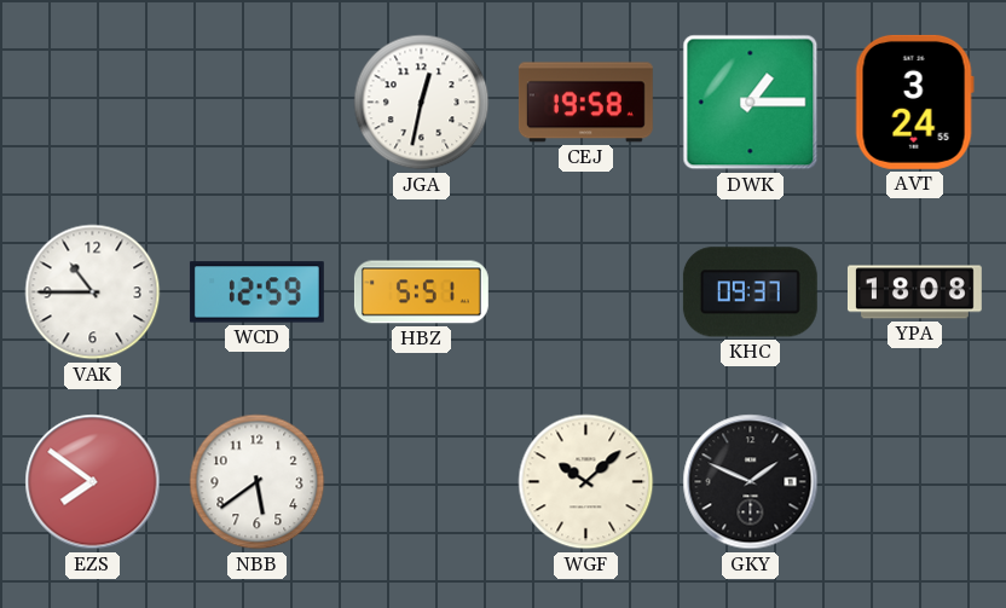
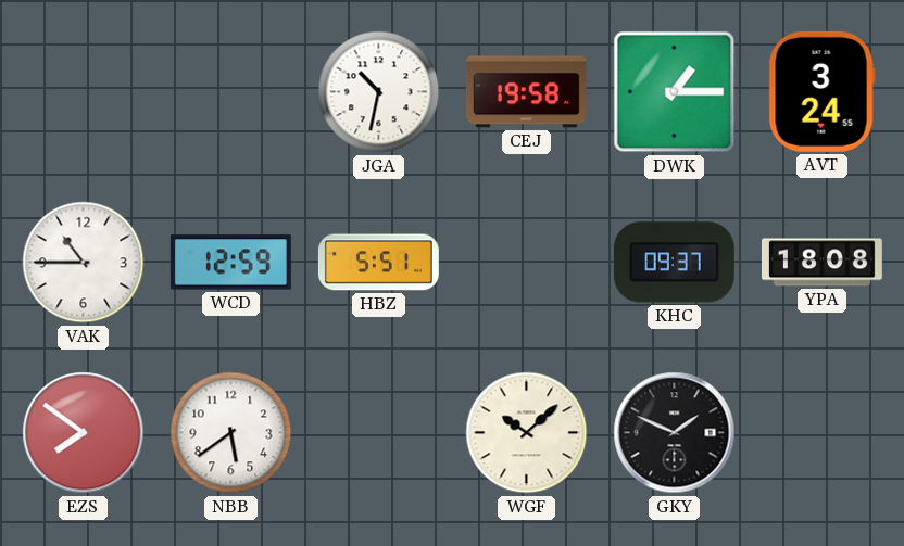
JGA: 12:32 -> 10:32
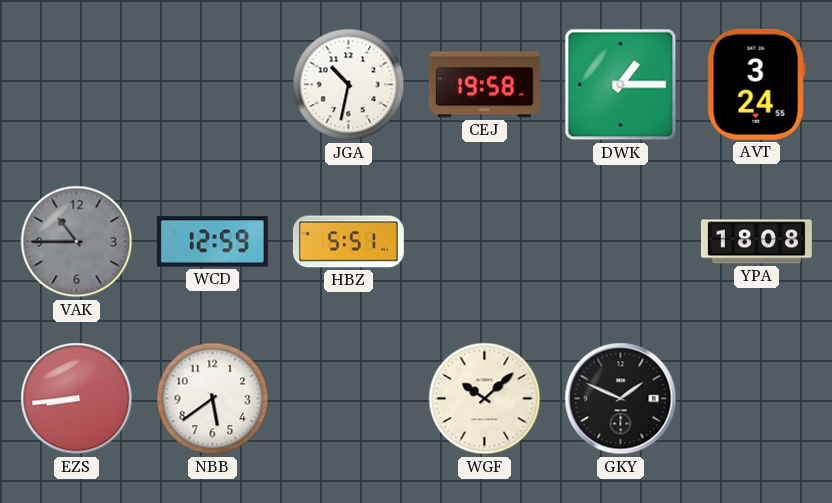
VAK dial: white -> grey
KHC: 09:37 -> none
EZS: 7:51 -> 8:44
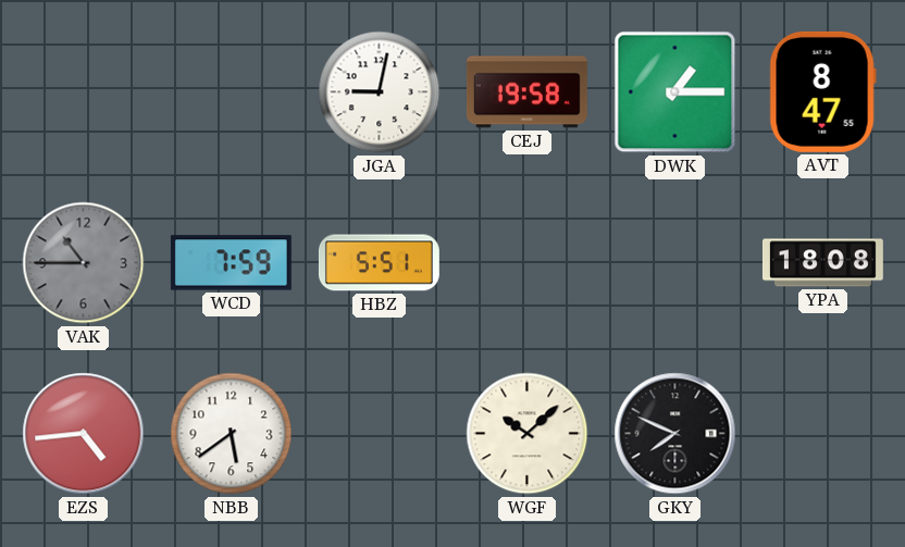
JGA: 10:32 -> 9:02
AVT: 3:24 -> 8:47
WCD: 12:59 -> 7:59
EZS: 8:44 -> 4:44
GKY: 1:49 -> 7:49
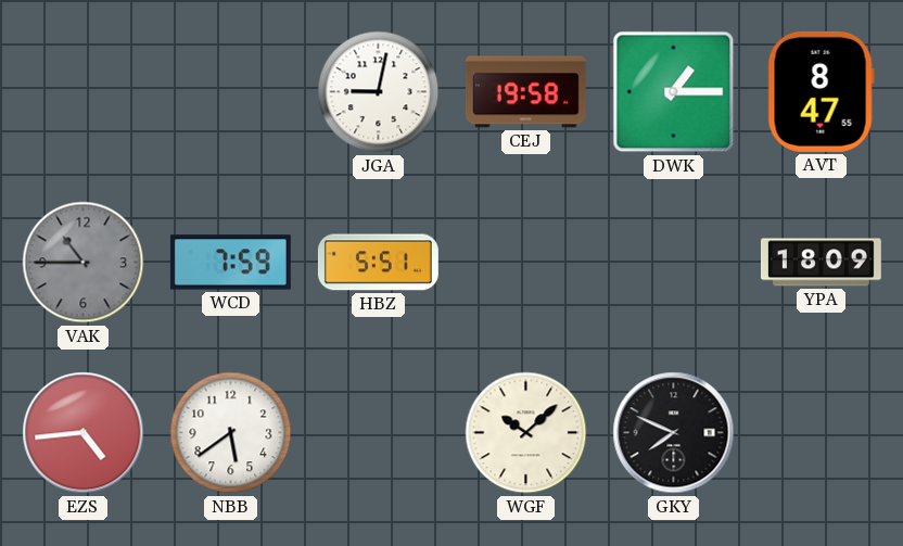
YPA: 18:08 -> 18:09
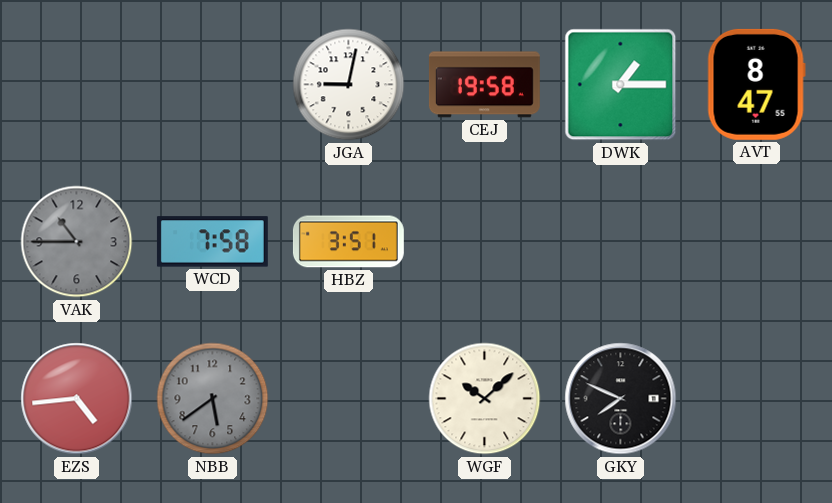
WCD: 7:59 -> 7:58
HBZ: 5:51 -> 3:51
YPA: 18:09 -> none
NBB dial: white -> grey
